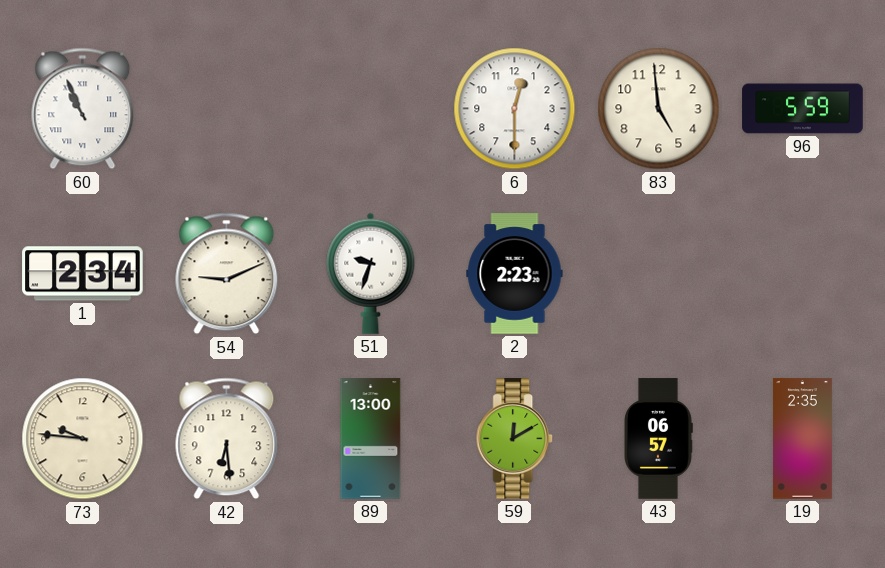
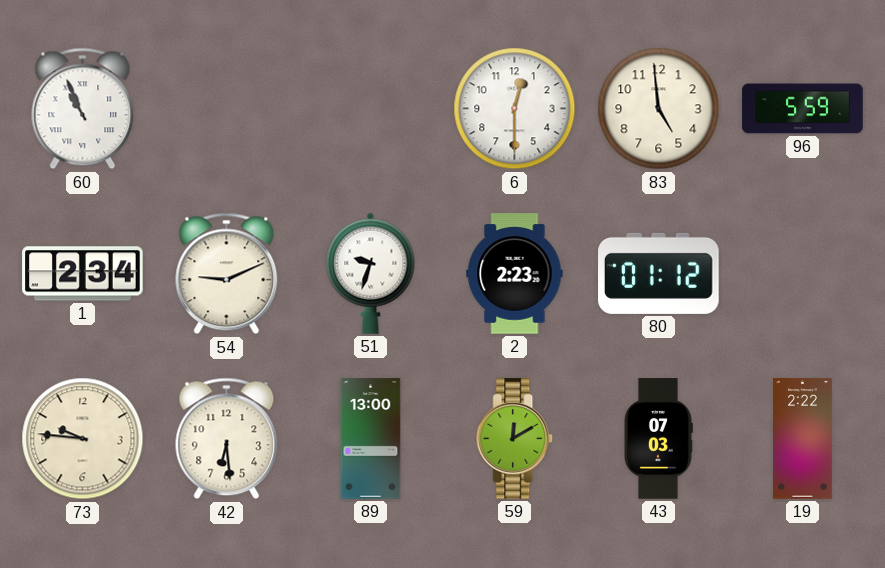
80: none -> 01:12
43: 06:57 -> 07:03
19: 2:35 -> 2:22
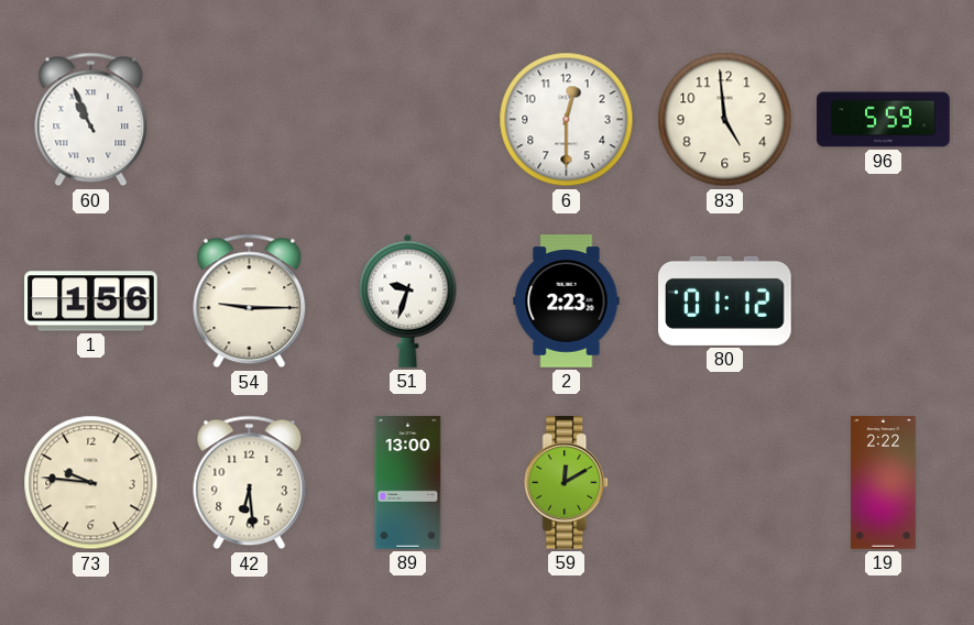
1: 2:34 -> 1:56
54: 9:11 -> 9:15
43: 07:03 -> none
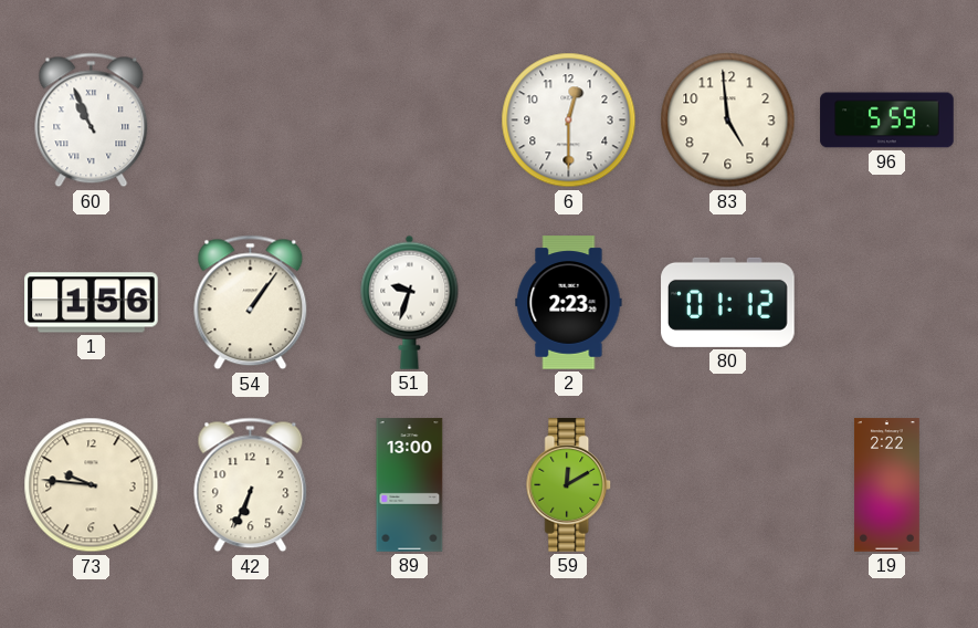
54: 9:15 -> 1:06
42: 6:29 -> 6:34
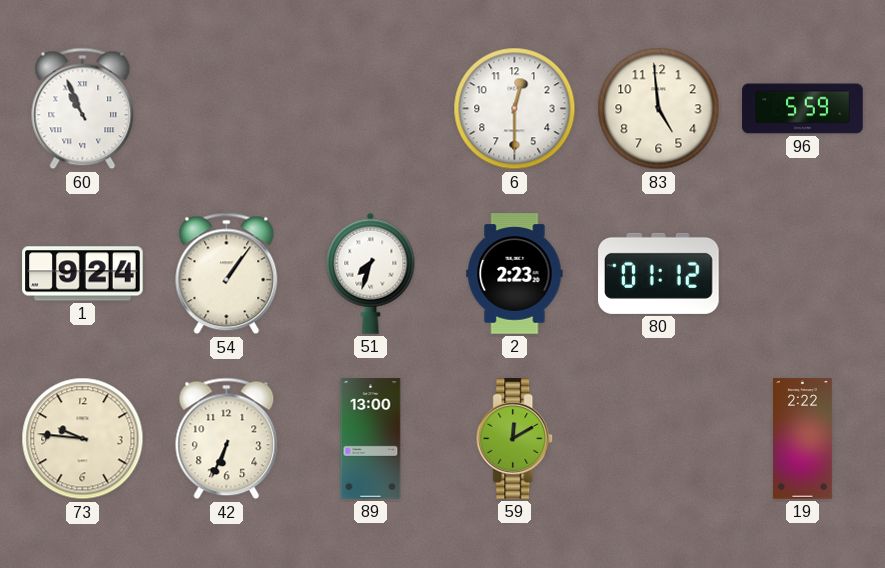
1: 1:56 -> 9:24
51: 9:33 -> 7:33
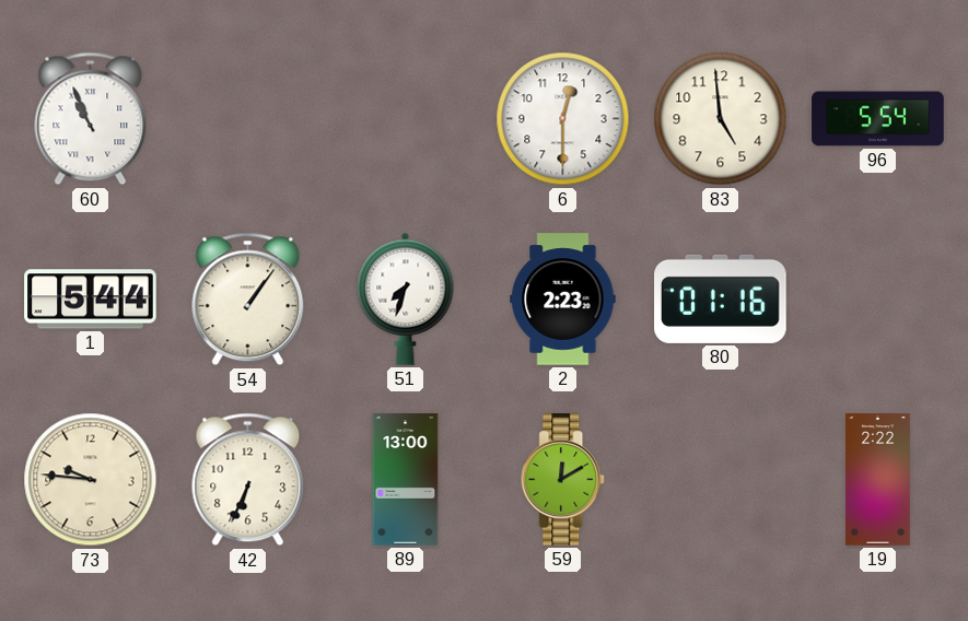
96: 5:59 -> 5:54
1: 9:24 -> 5:44
80: 01:12 -> 01:16
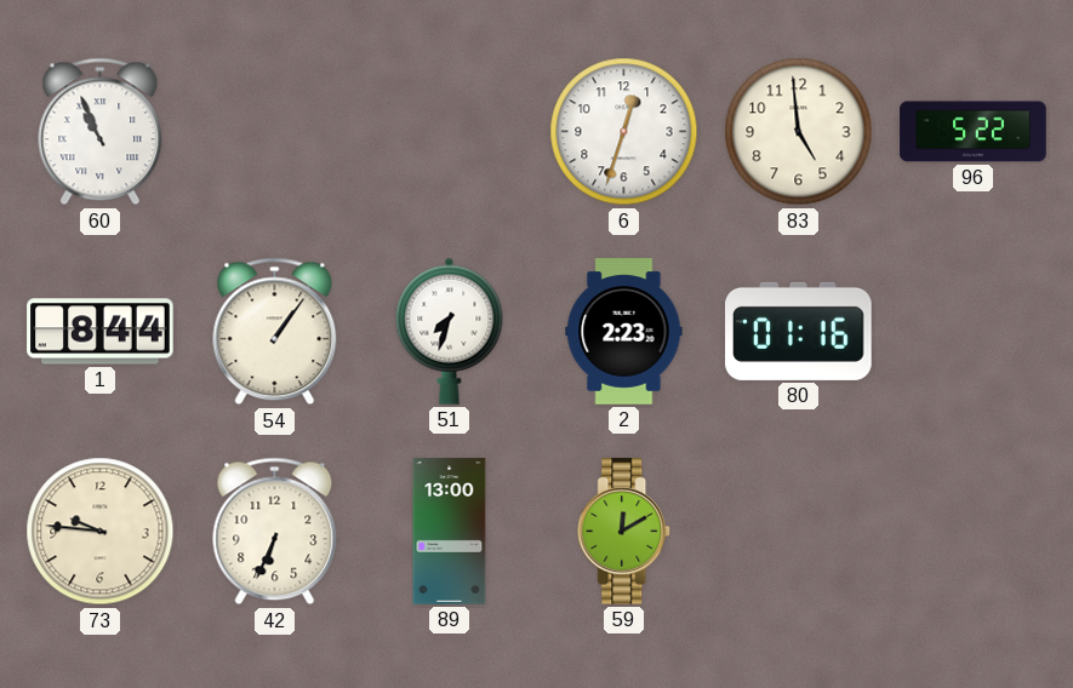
6: 12:30 -> 12:33
96: 5:54 -> 5:22
1: 5:44 -> 8:44
19: 2:22 -> none
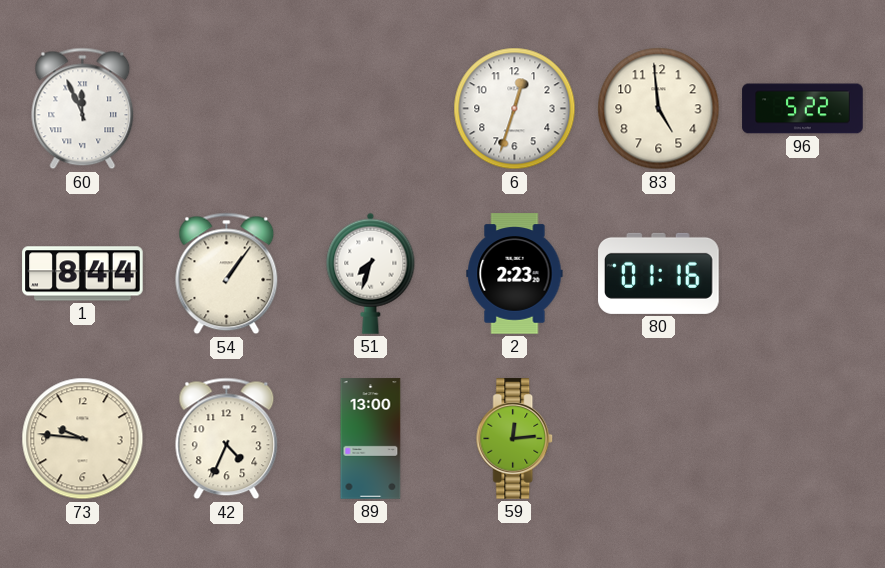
60: 10:56 -> 11:56
42: 6:34 -> 4:34
59: 12:10 -> 12:14
